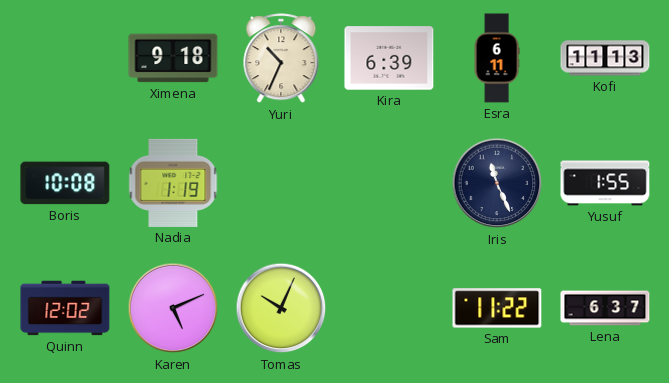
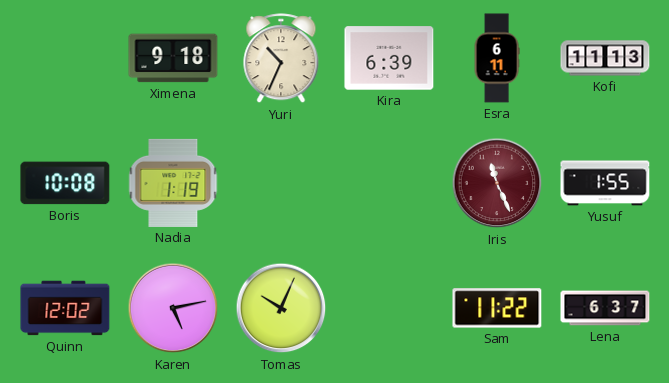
Iris dial: navy -> burgundy
Karen: 5:11 -> 5:13
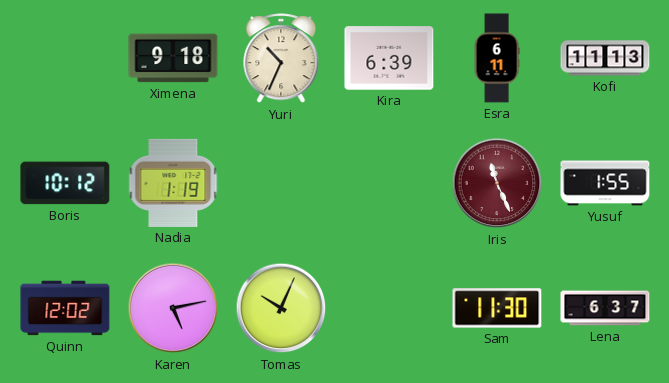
Boris: 10:08 -> 10:12
Sam: 11:22 -> 11:30
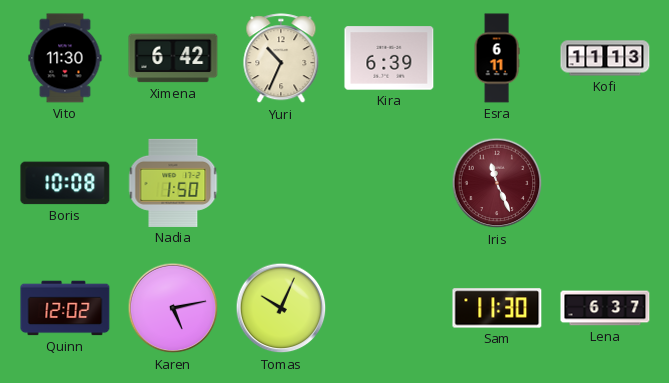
Vito: none -> 11:30
Ximena: 9:18 -> 6:42
Boris: 10:12 -> 10:08
Nadia: 1:19 -> 1:50
Yusuf: 1:55 -> none
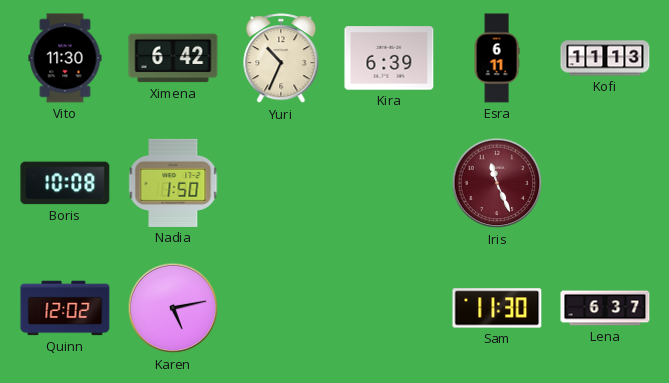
Tomas: 10:04 -> none
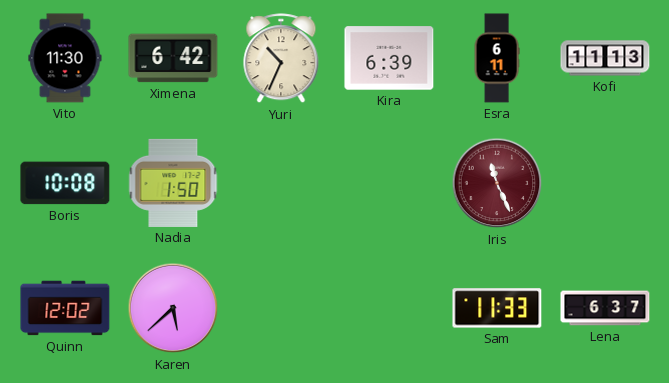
Karen: 5:13 -> 5:38
Sam: 11:30 -> 11:33
